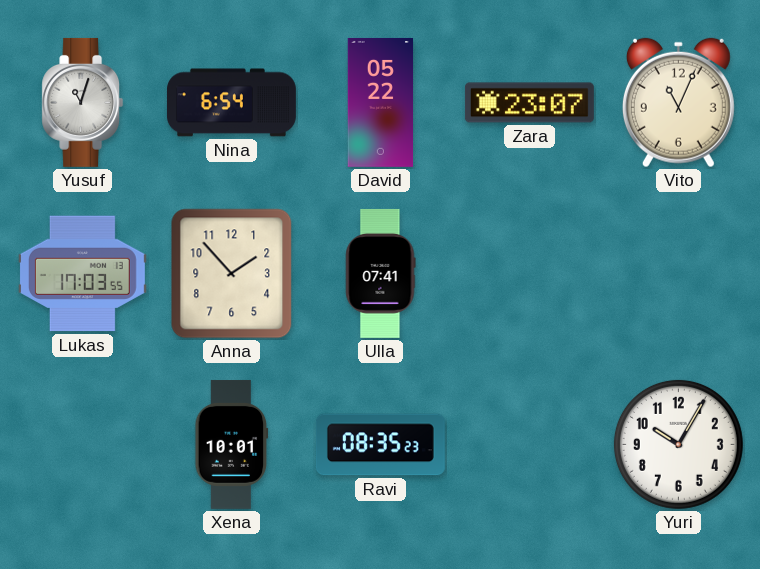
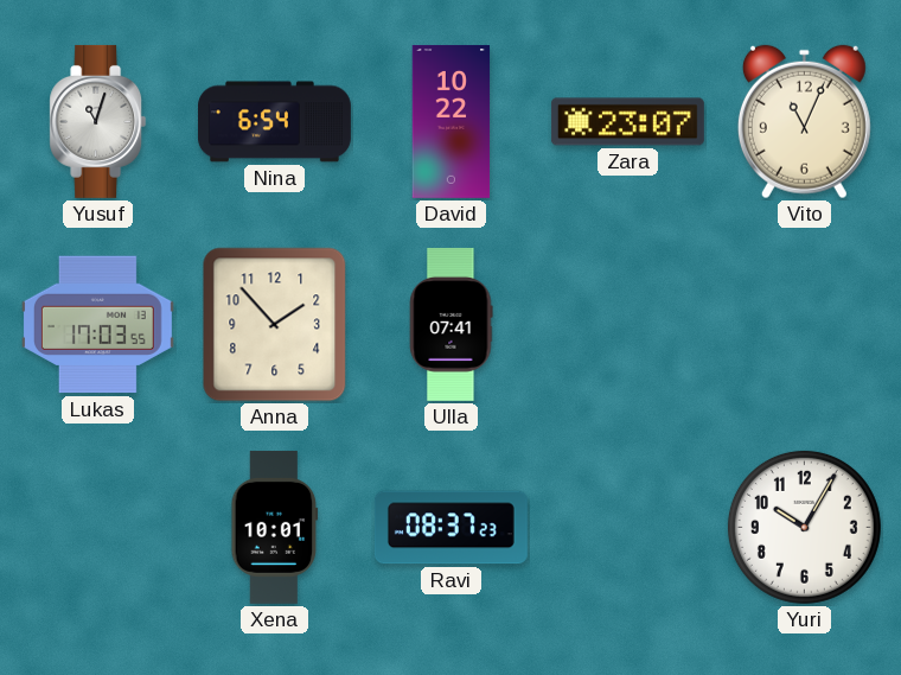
David: 05:22 -> 10:22
Ravi: 08:35 -> 08:37
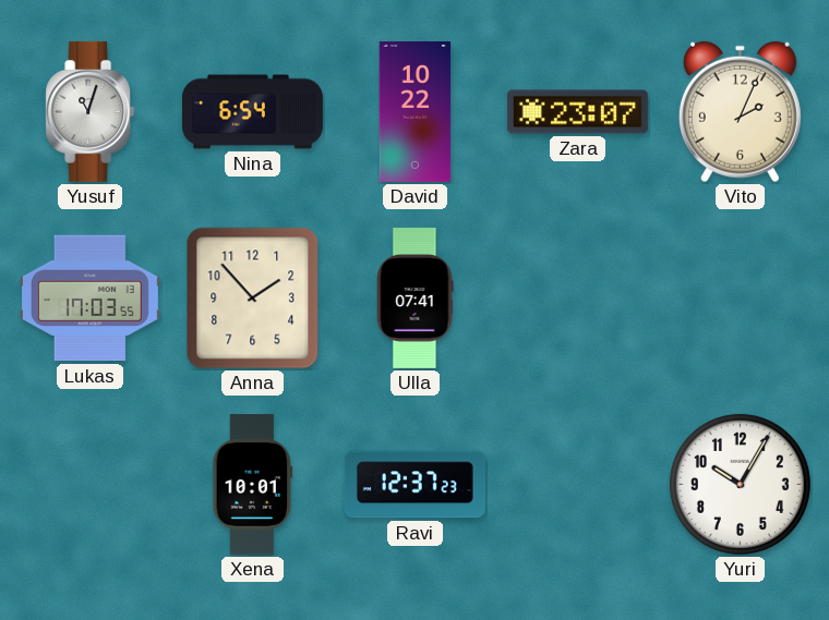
Vito: 11:04 -> 2:04
Ravi: 08:37 -> 12:37
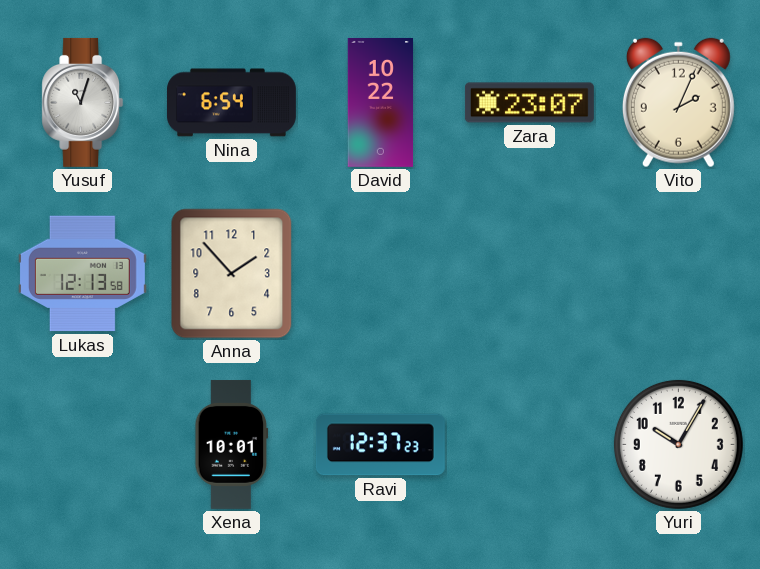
Lukas: 17:03 -> 12:13
Ulla: 07:41 -> none
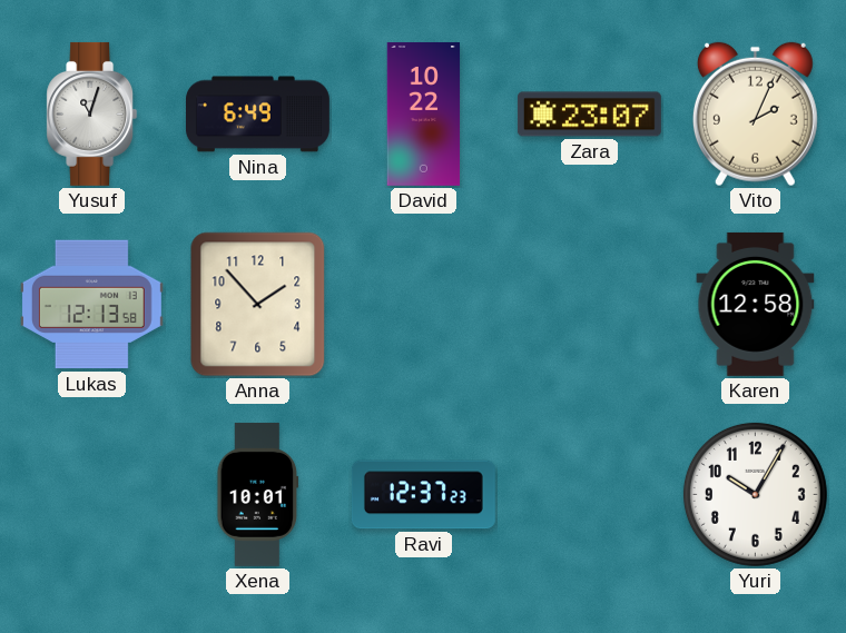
Nina: 6:54 -> 6:49
Karen: none -> 12:58
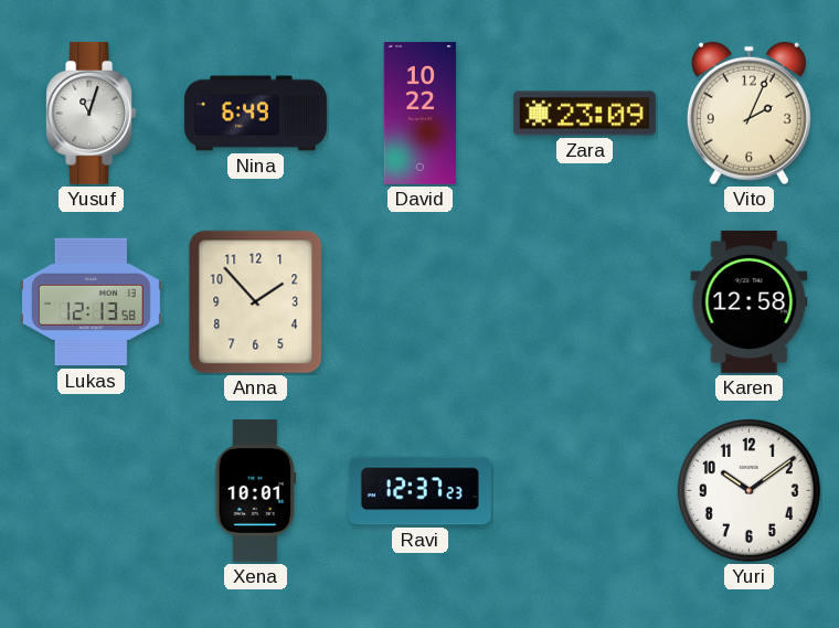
Zara: 23:07 -> 23:09
Yuri: 10:05 -> 10:09
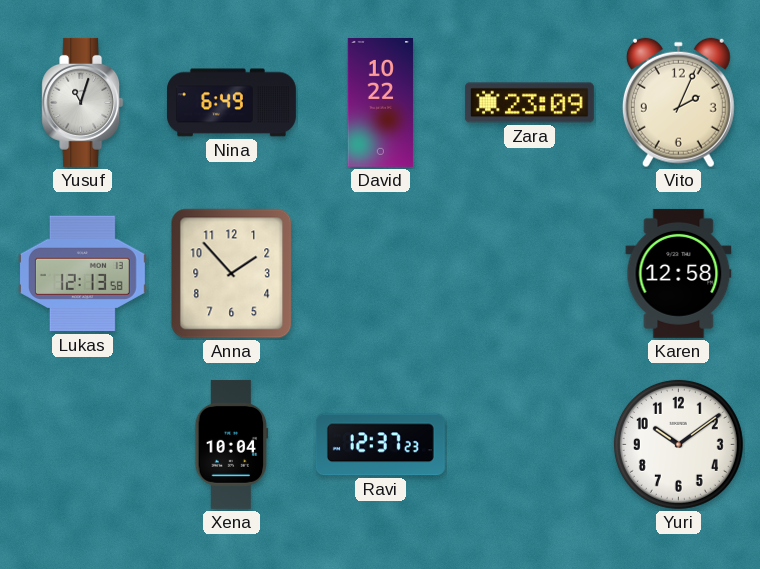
Xena: 10:01 -> 10:04
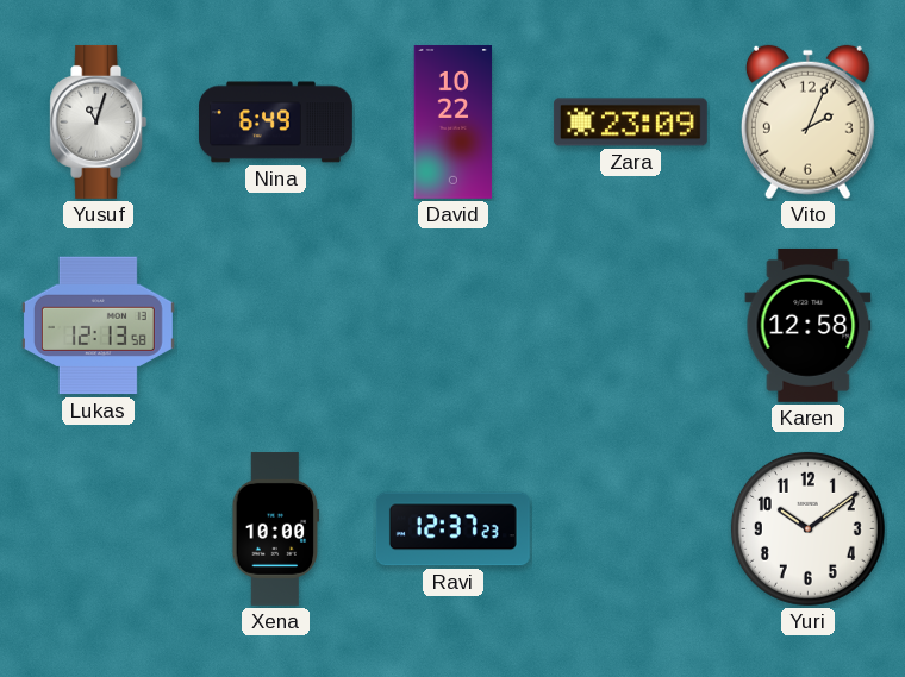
Anna: 1:53 -> none
Xena: 10:04 -> 10:00
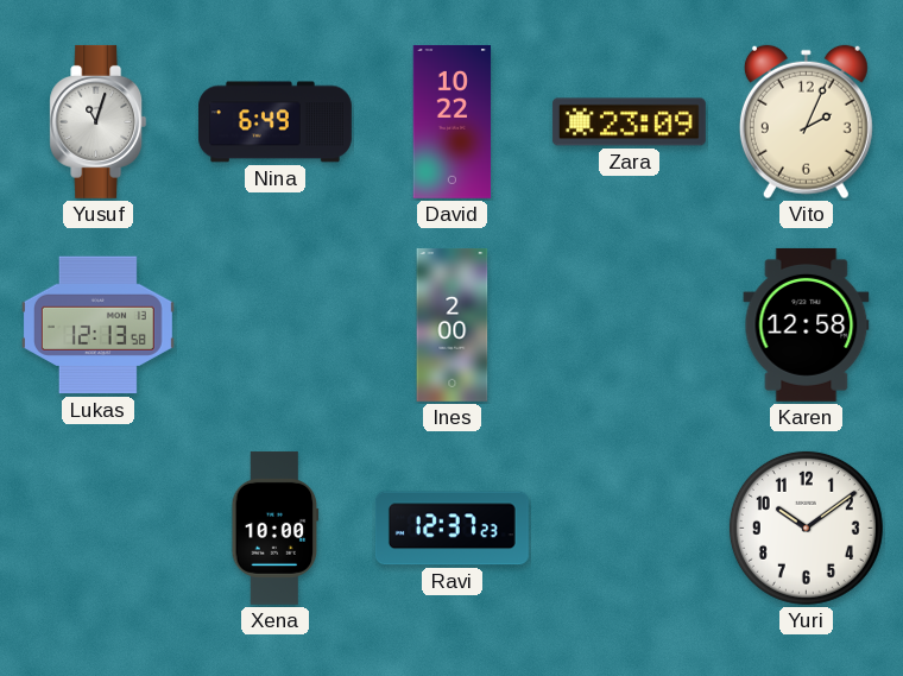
Ines: none -> 2:00
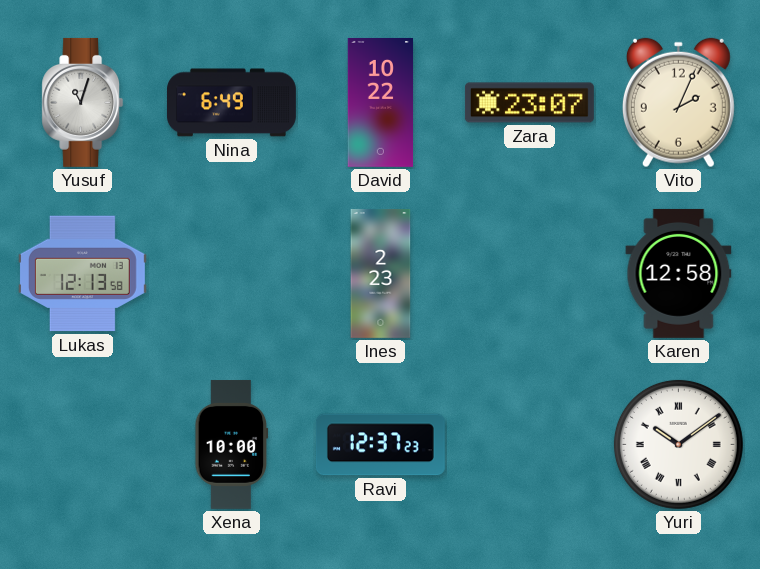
Zara: 23:09 -> 23:07
Ines: 2:00 -> 2:23
Yuri numerals: Arabic -> Roman
